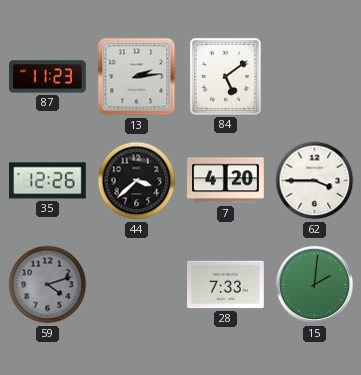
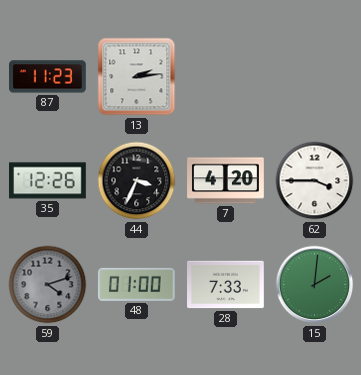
84: 5:09 -> none
44: 3:38 -> 3:34
48: none -> 01:00
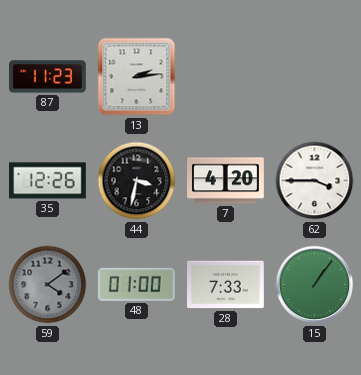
44: 3:34 -> 3:32
59: 4:12 -> 4:09
15: 2:01 -> 1:06
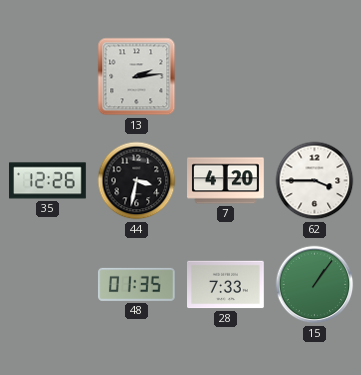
87: 11:23 -> none
59: 4:09 -> none
48: 01:00 -> 01:35
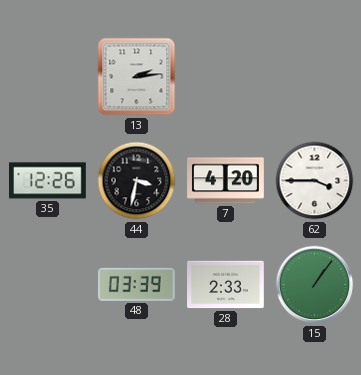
48: 01:35 -> 03:39
28: 7:33 -> 2:33
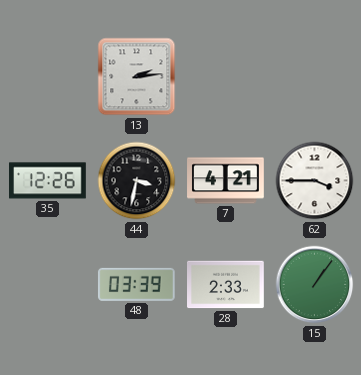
7: 4:20 -> 4:21
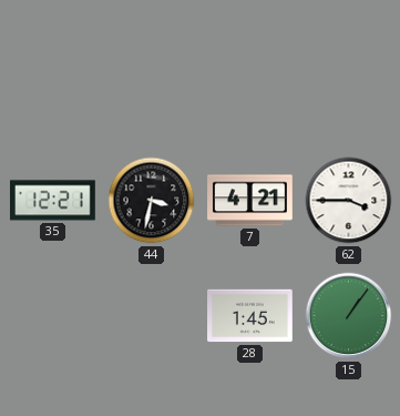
13: 2:14 -> none
35: 12:26 -> 12:21
48: 03:39 -> none
28: 2:33 -> 1:45
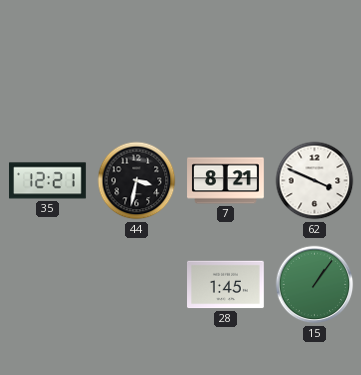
7: 4:21 -> 8:21
62: 3:45 -> 3:49
